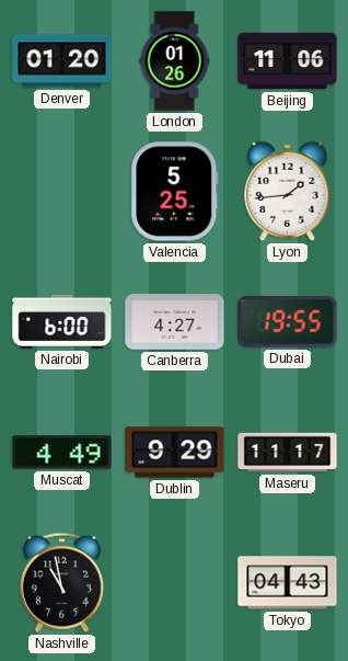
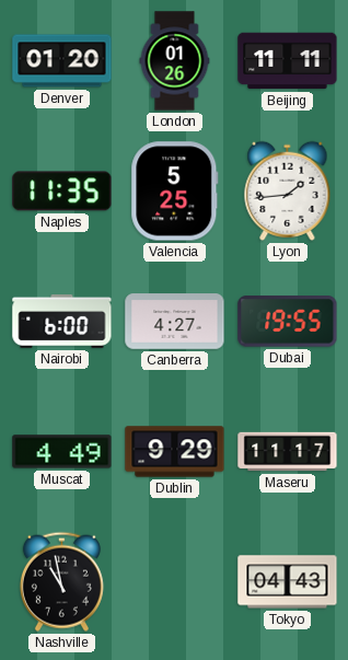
Beijing: 11:06 -> 11:11
Naples: none -> 11:35
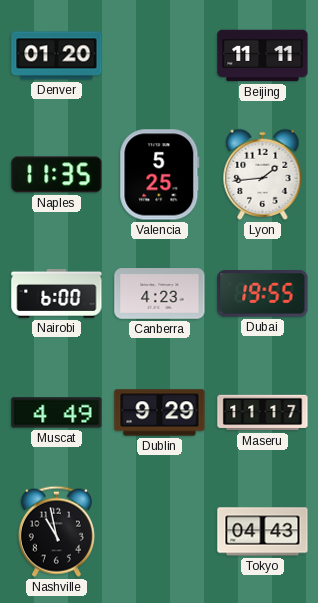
London: 01:26 -> none
Canberra: 4:27 -> 4:23
